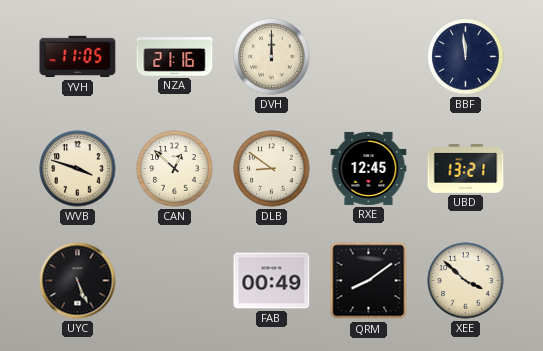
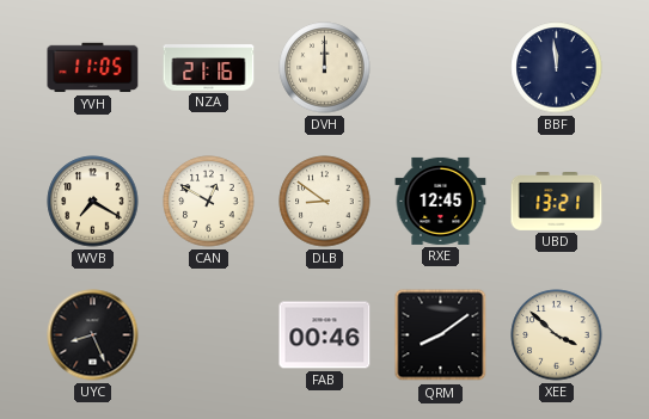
WVB: 3:48 -> 7:20
CAN: 12:52 -> 12:50
UYC: 5:26 -> 8:26
FAB: 00:49 -> 00:46
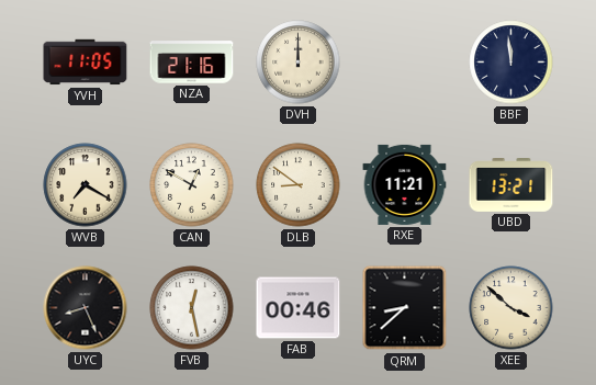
RXE: 12:45 -> 11:21
FVB: none -> 12:28
QRM: 8:09 -> 8:38
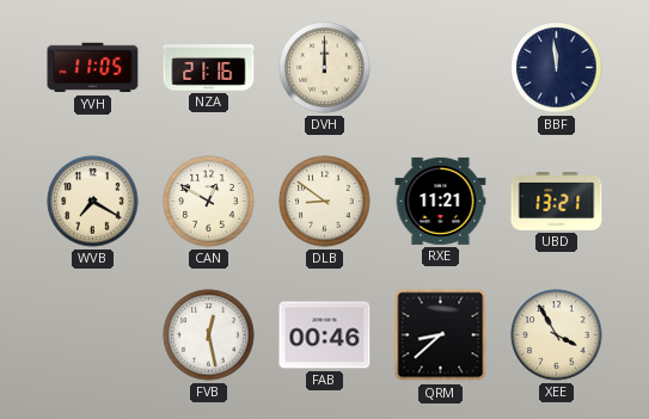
UYC: 8:26 -> none
XEE: 3:52 -> 3:55
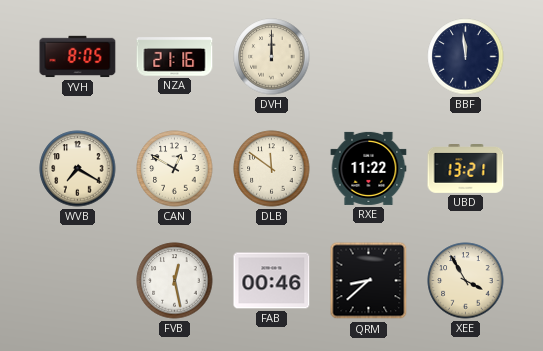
YVH: 11:05 -> 8:05
DLB: 8:51 -> 11:51
RXE: 11:21 -> 11:22
